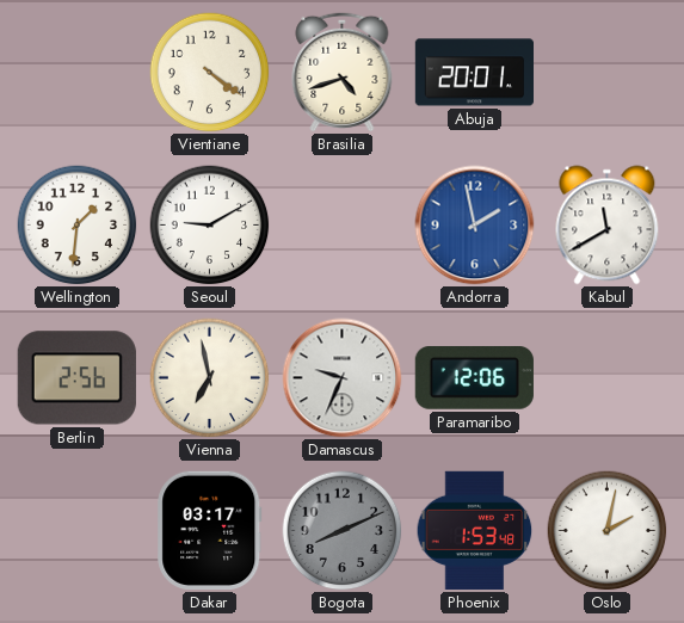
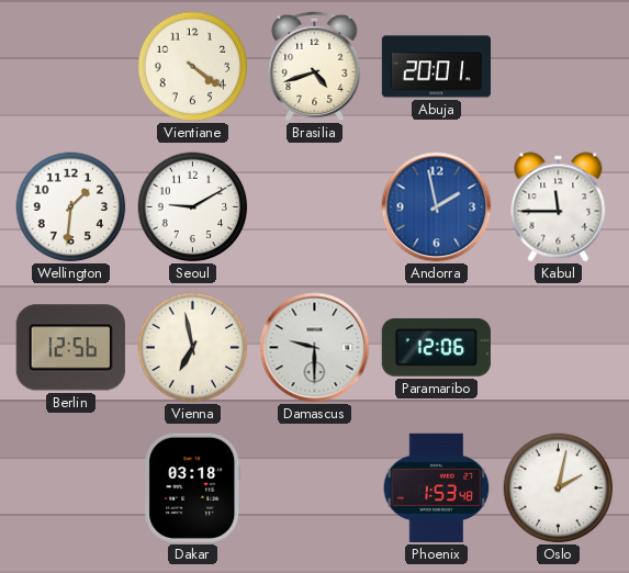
Kabul: 11:40 -> 11:45
Berlin: 2:56 -> 12:56
Damascus: 9:34 -> 9:30
Dakar: 03:17 -> 03:18
Bogota: 8:11 -> none
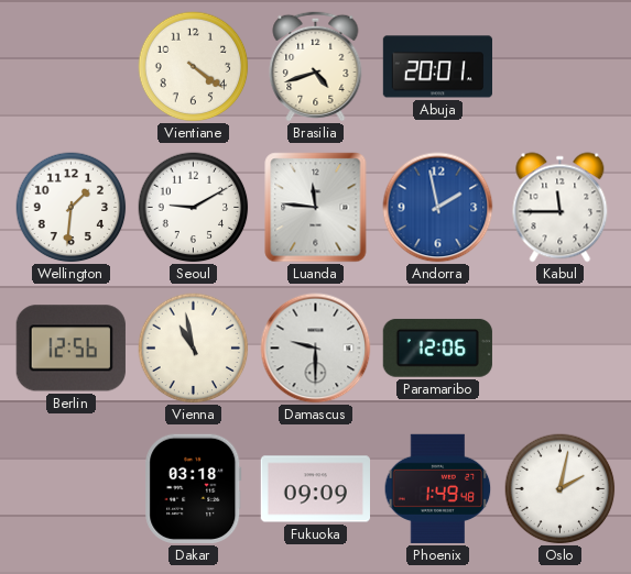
Luanda: none -> 11:46
Vienna: 6:58 -> 10:58
Fukuoka: none -> 09:09
Phoenix: 1:53 -> 1:49
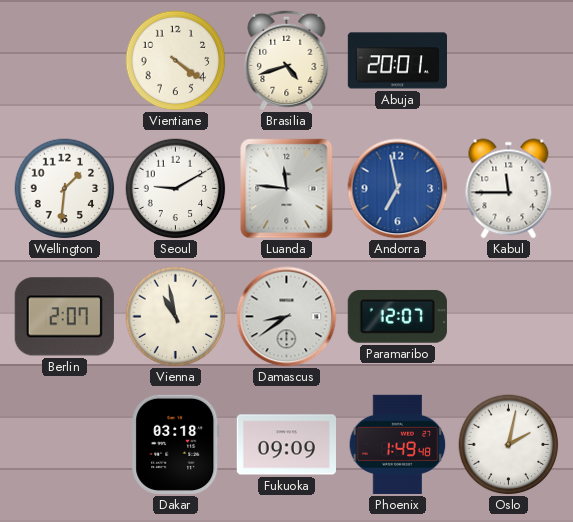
Andorra: 1:58 -> 6:58
Berlin: 12:56 -> 2:07
Damascus: 9:30 -> 8:39
Paramaribo: 12:06 -> 12:07
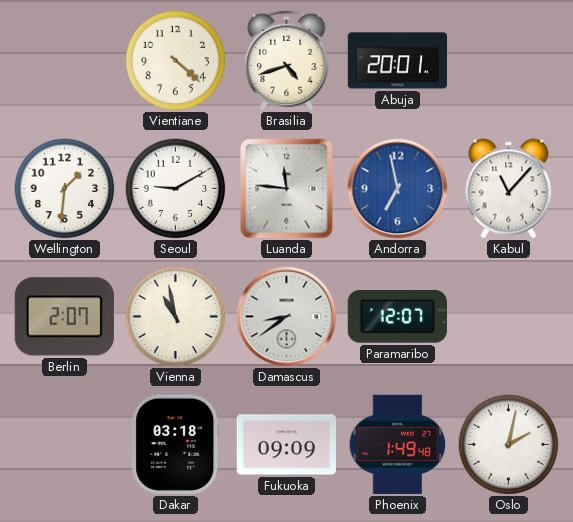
Vientiane: 4:21 -> 4:22
Kabul: 11:45 -> 11:07
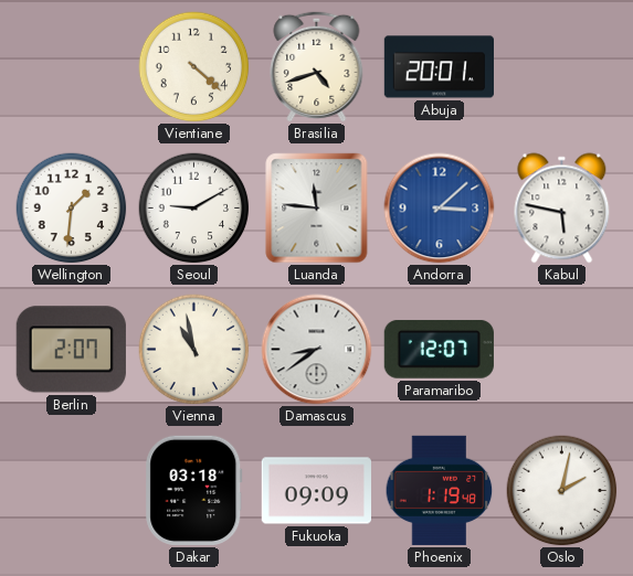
Andorra: 6:58 -> 3:08
Kabul: 11:07 -> 5:47
Phoenix: 1:49 -> 1:19
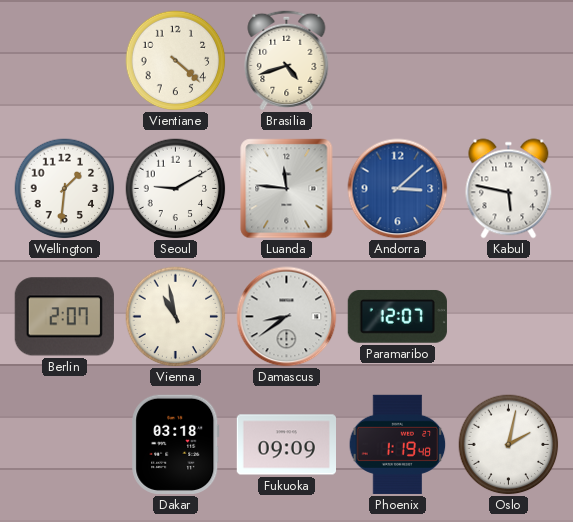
Abuja: 20:01 -> none
